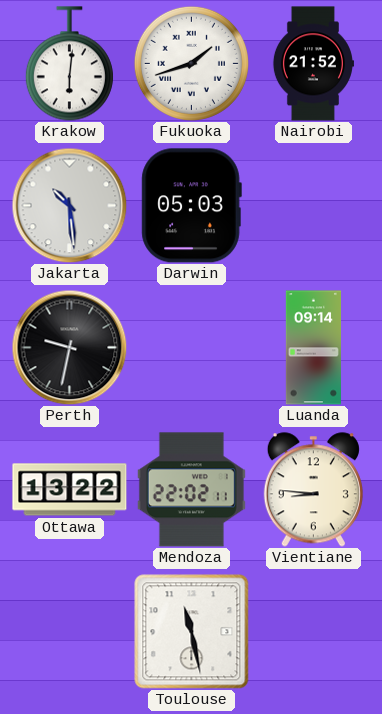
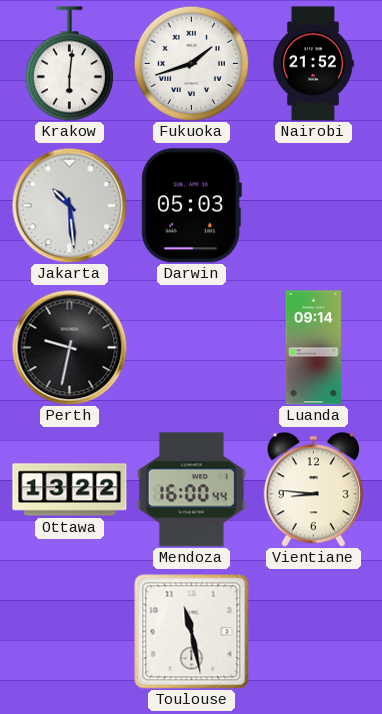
Mendoza: 22:02 -> 16:00
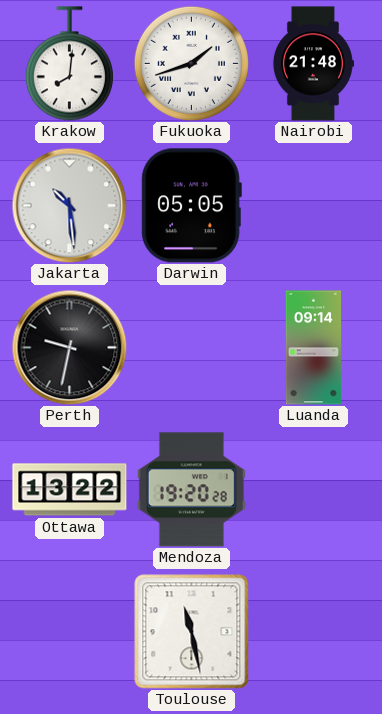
Krakow: 6:01 -> 8:01
Nairobi: 21:52 -> 21:48
Darwin: 05:03 -> 05:05
Mendoza: 16:00 -> 19:20
Vientiane: 8:46 -> none
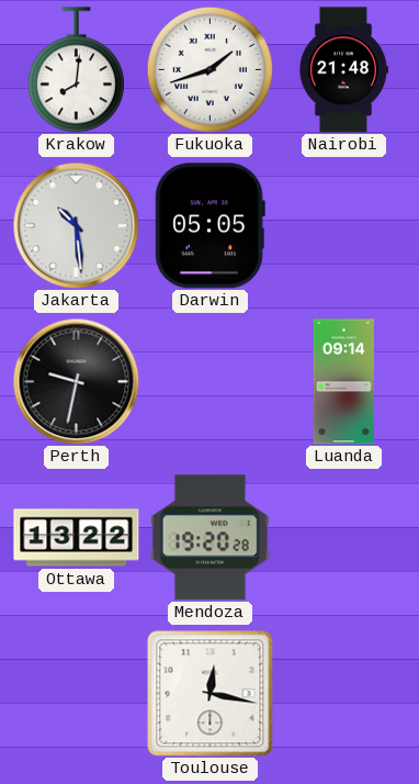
Toulouse: 11:28 -> 12:17
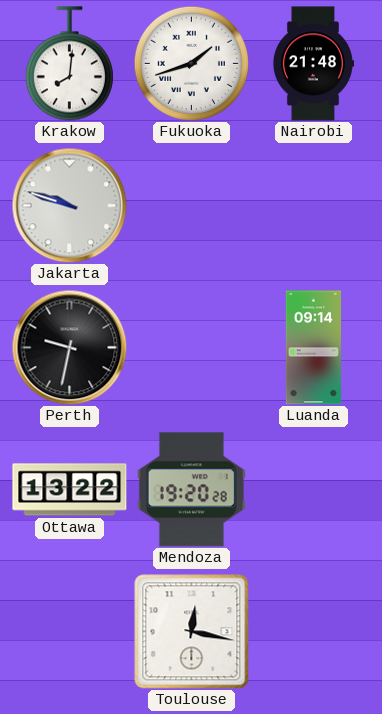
Jakarta: 10:29 -> 9:48
Darwin: 05:05 -> none
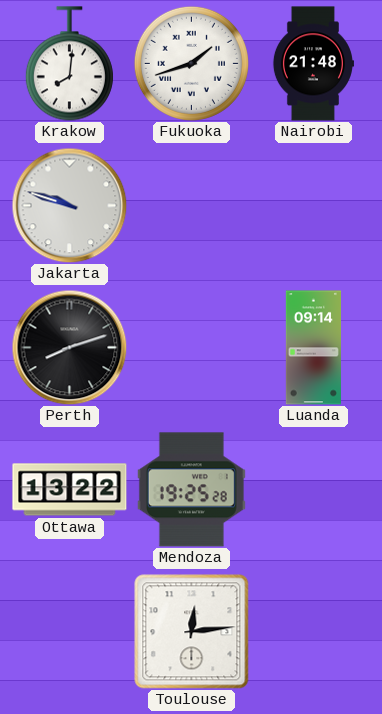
Perth: 9:32 -> 8:12
Mendoza: 19:20 -> 19:25
Toulouse: 12:17 -> 12:14
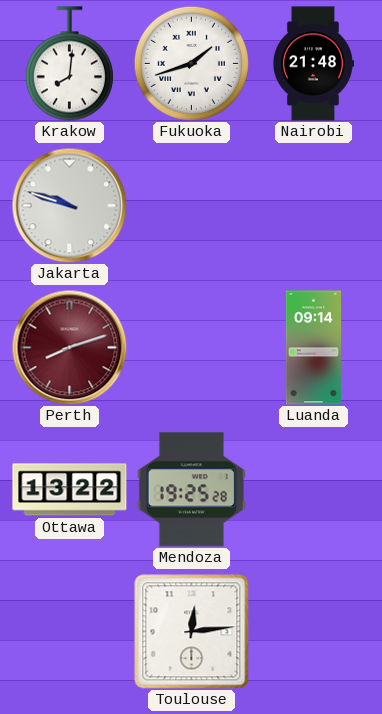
Perth dial: black -> burgundy
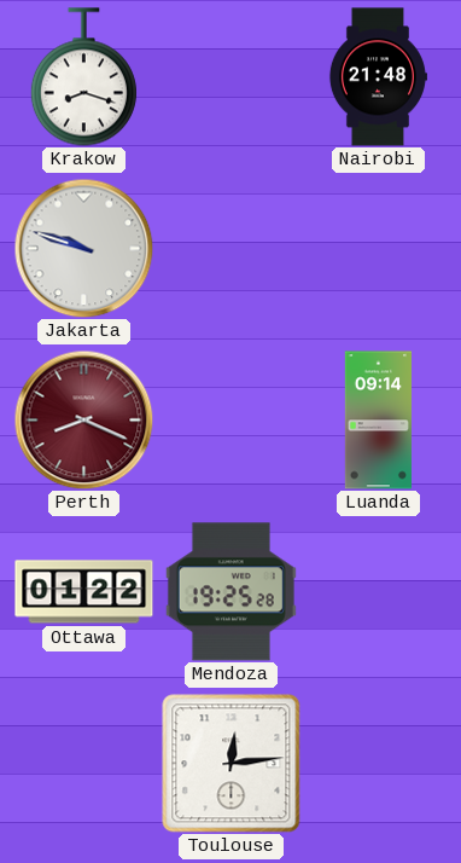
Krakow: 8:01 -> 8:18
Fukuoka: 1:42 -> none
Perth: 8:12 -> 8:19
Ottawa: 13:22 -> 01:22
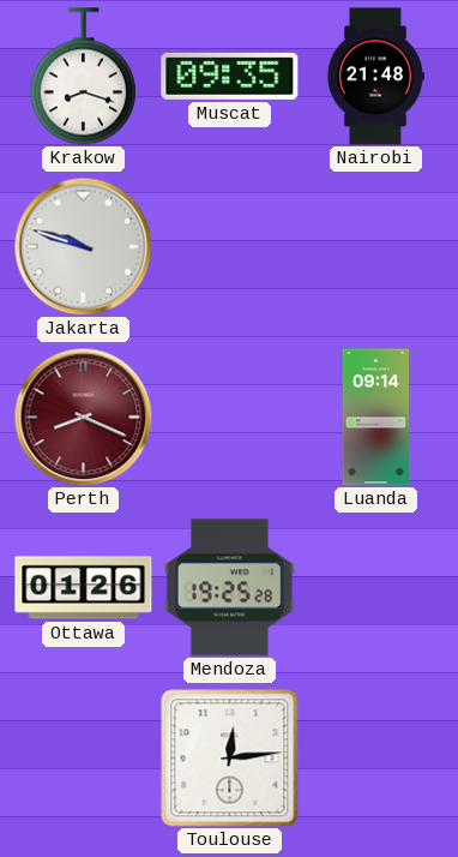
Muscat: none -> 09:35
Ottawa: 01:22 -> 01:26
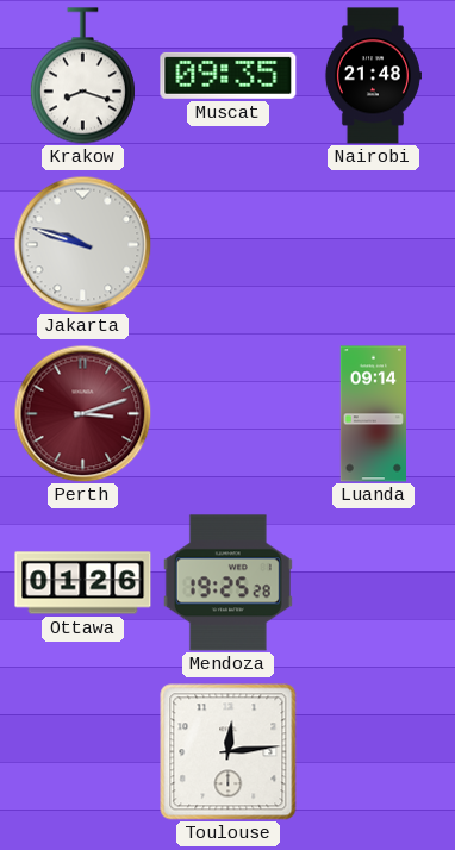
Perth: 8:19 -> 3:12
